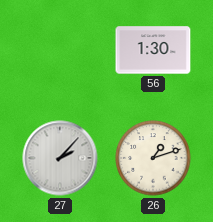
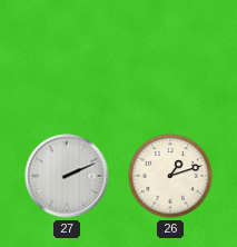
56: 1:30 -> none
27: 2:07 -> 2:11
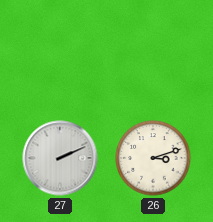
26: 1:12 -> 3:12
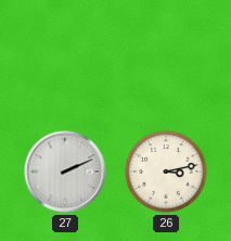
26: 3:12 -> 3:13
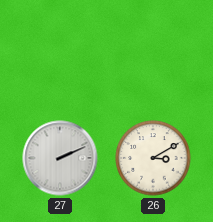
26: 3:13 -> 3:10
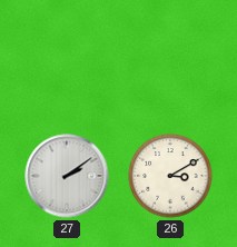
27: 2:11 -> 2:09
